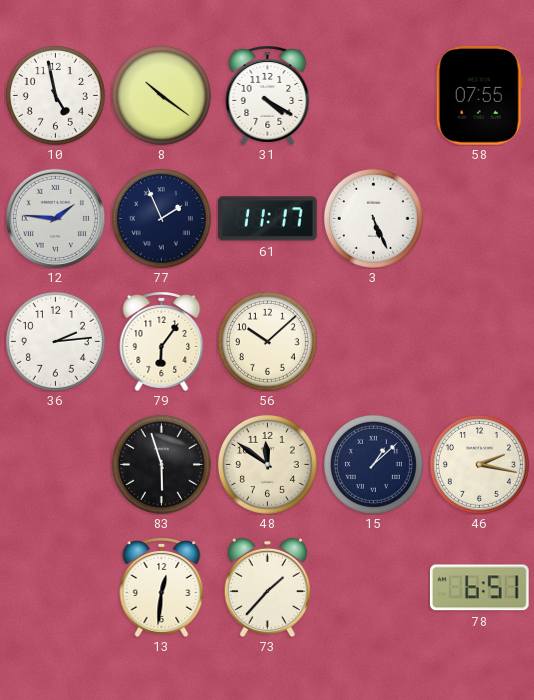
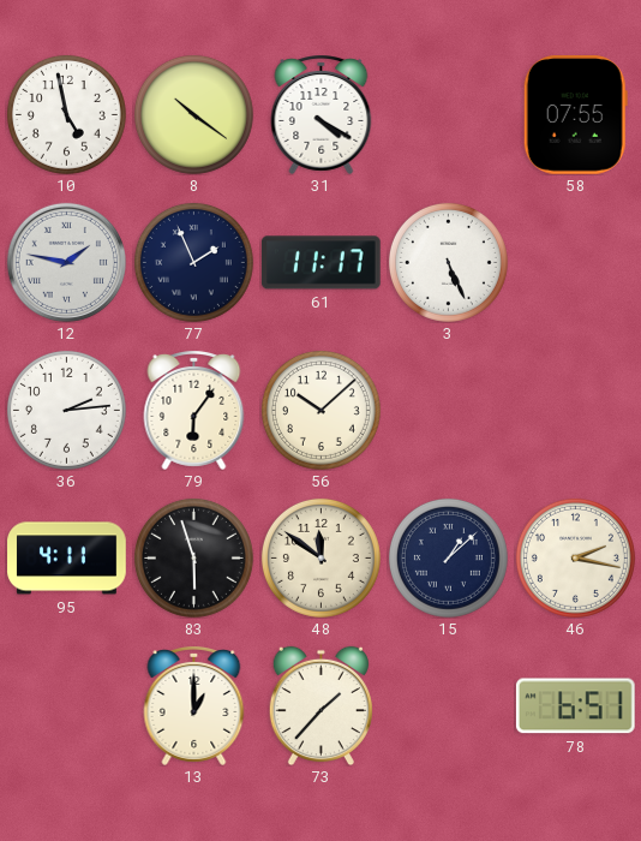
12: 1:46 -> 1:47
95: none -> 4:11
13: 12:31 -> 1:00
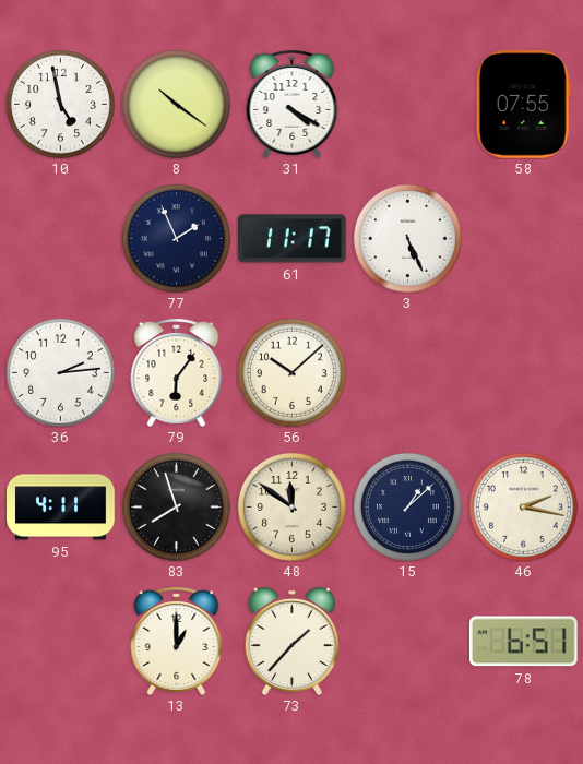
12: 1:47 -> none
83: 5:57 -> 7:57
